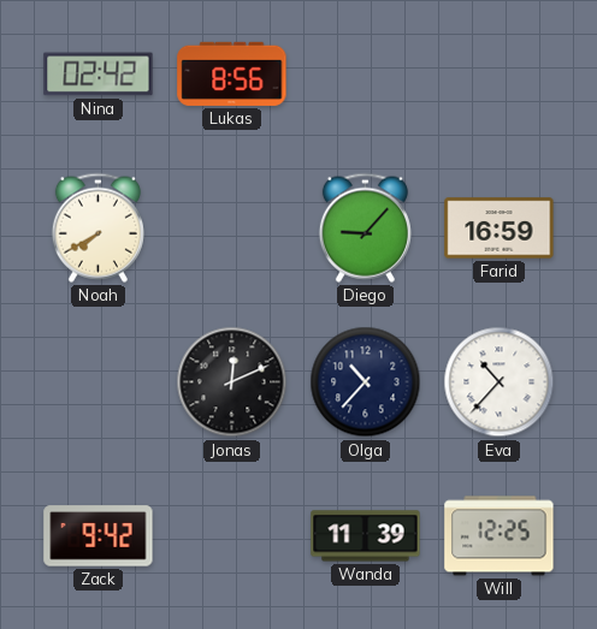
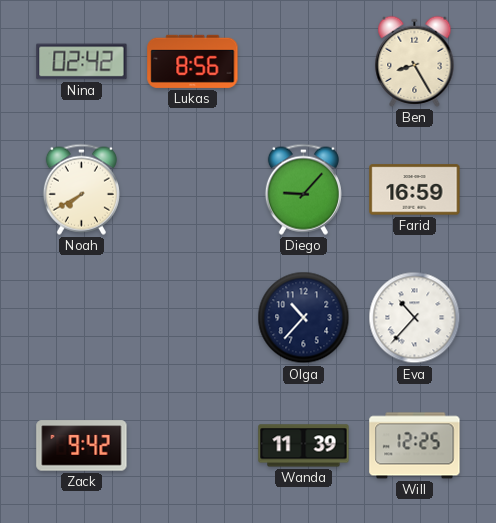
Ben: none -> 8:25
Jonas: 12:11 -> none
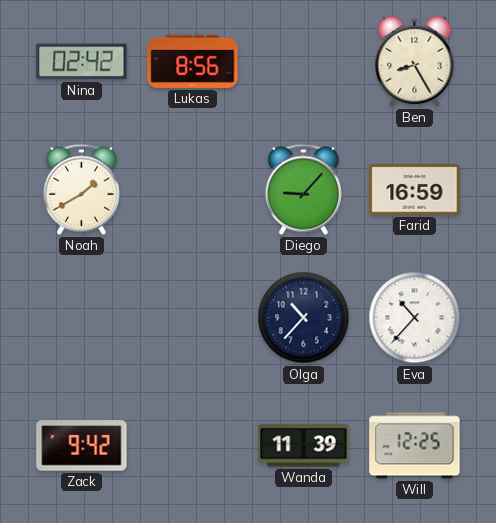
Noah: 7:40 -> 1:40
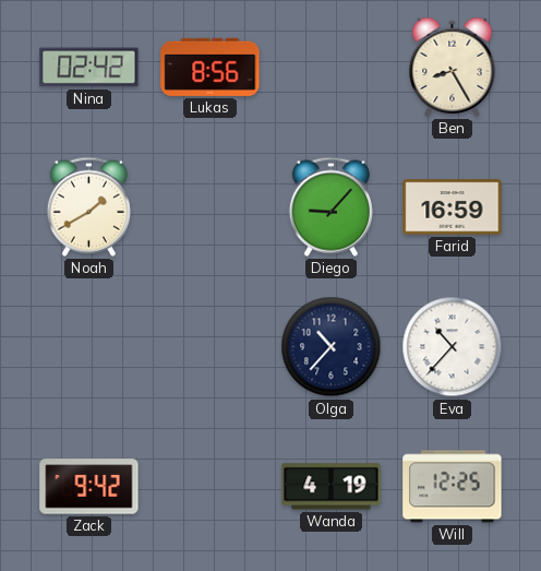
Wanda: 11:39 -> 4:19
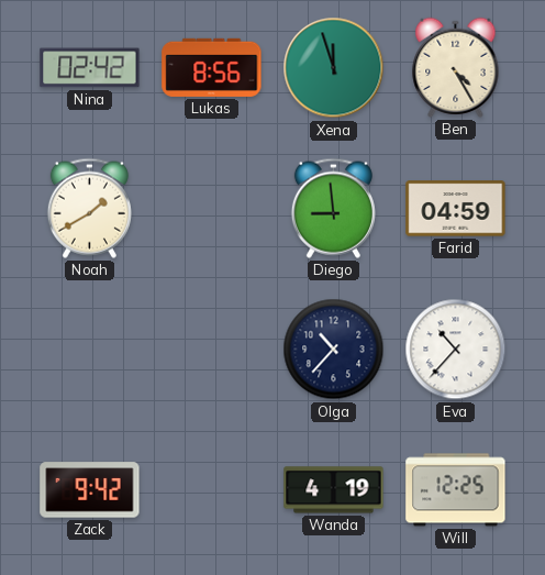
Xena: none -> 11:57
Ben: 8:25 -> 4:25
Diego: 9:07 -> 8:59
Farid: 16:59 -> 04:59
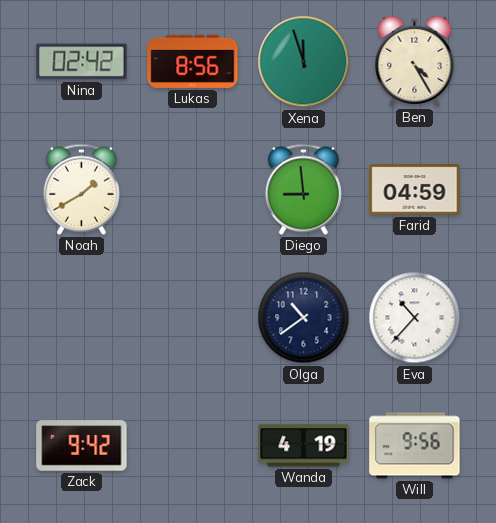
Olga: 10:37 -> 10:39
Will: 12:25 -> 9:56
